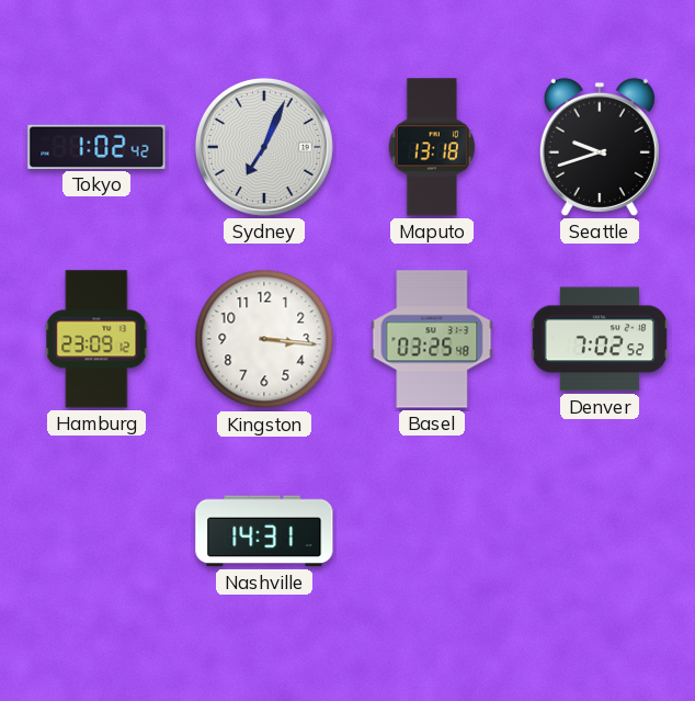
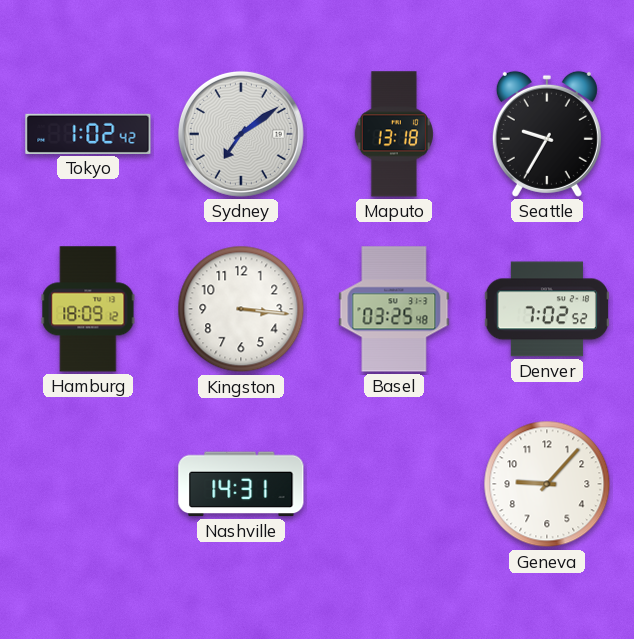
Sydney: 7:04 -> 7:09
Seattle: 9:42 -> 9:35
Hamburg: 23:09 -> 18:09
Geneva: none -> 9:07
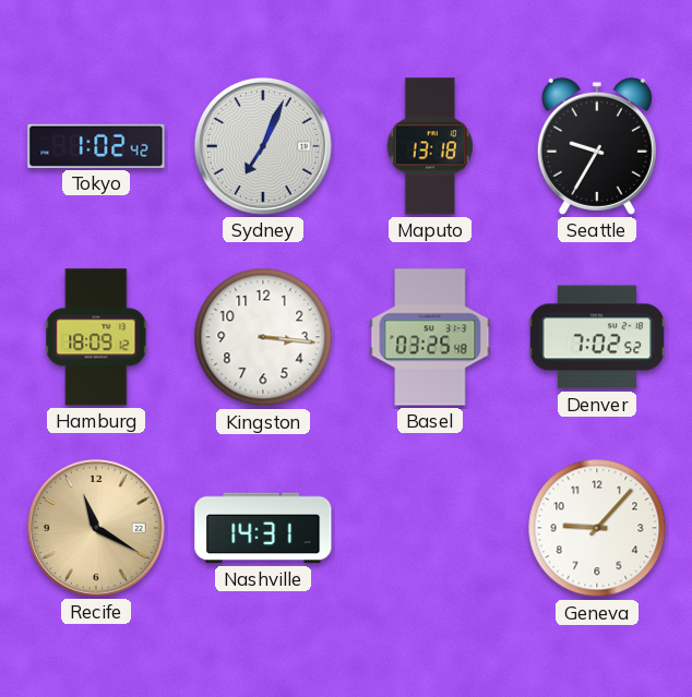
Sydney: 7:09 -> 7:04
Recife: none -> 11:20
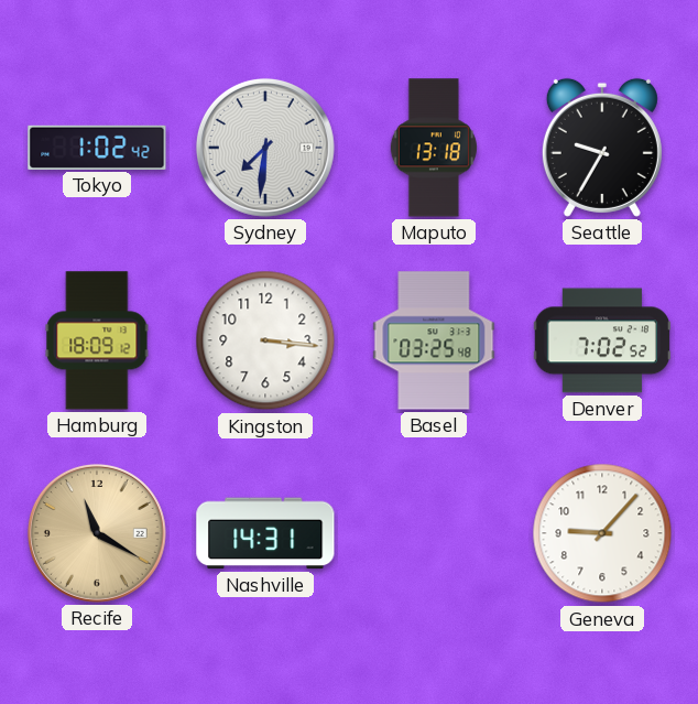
Sydney: 7:04 -> 7:31
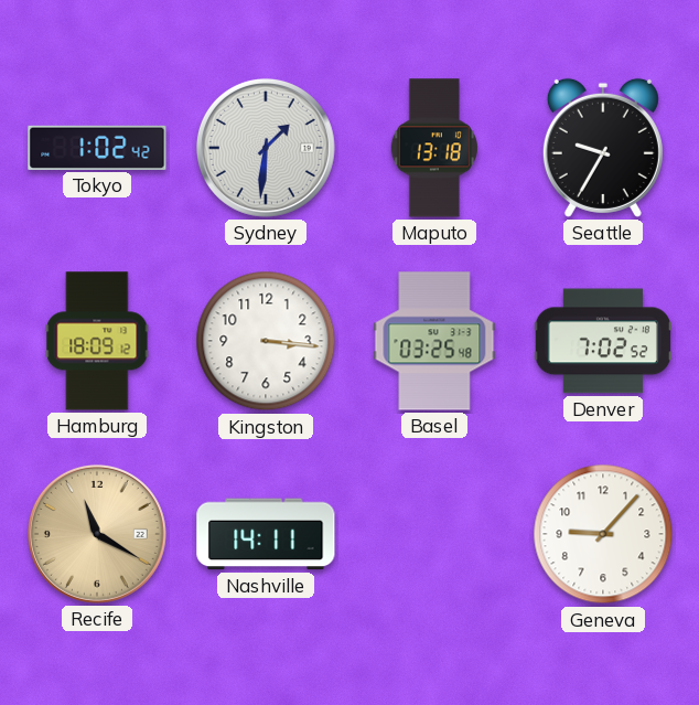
Sydney: 7:31 -> 1:31
Nashville: 14:31 -> 14:11
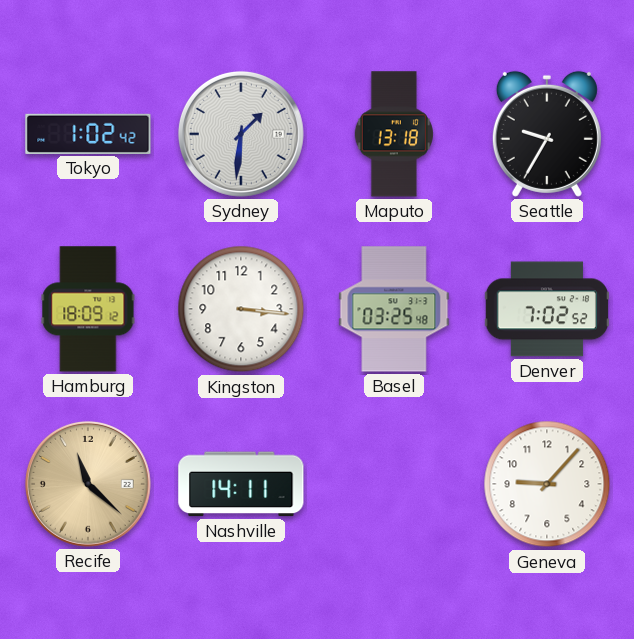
Recife: 11:20 -> 11:22
